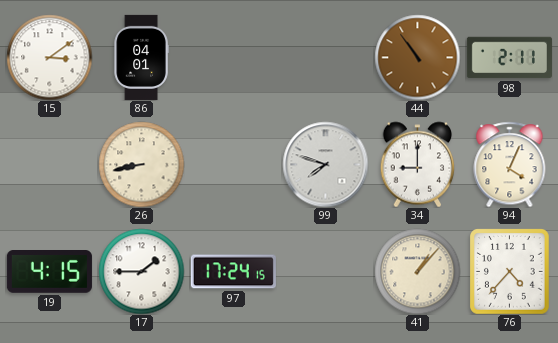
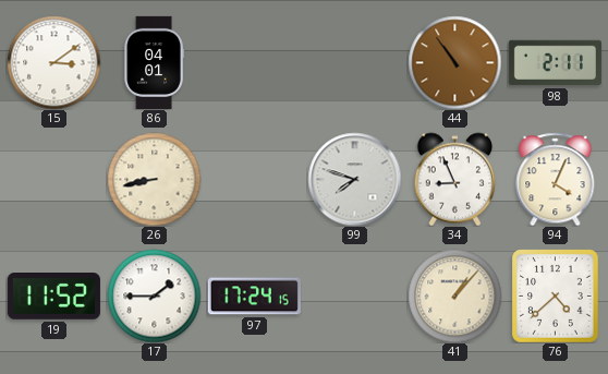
34: 9:00 -> 8:56
19: 4:15 -> 11:52
76: 4:37 -> 4:38
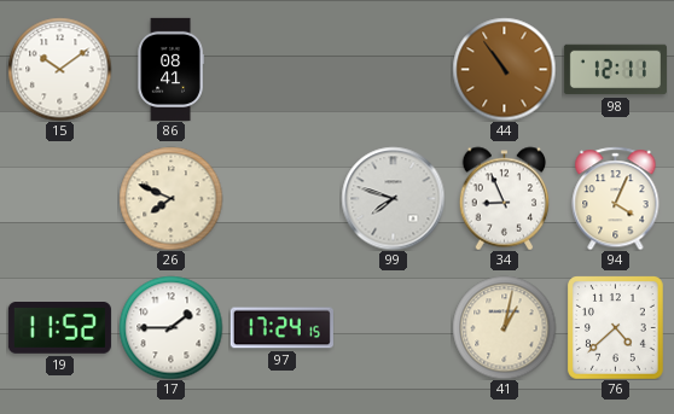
15: 3:09 -> 10:09
86: 04:01 -> 08:41
98: 2:11 -> 12:11
26: 8:43 -> 7:49
41: 1:07 -> 1:02
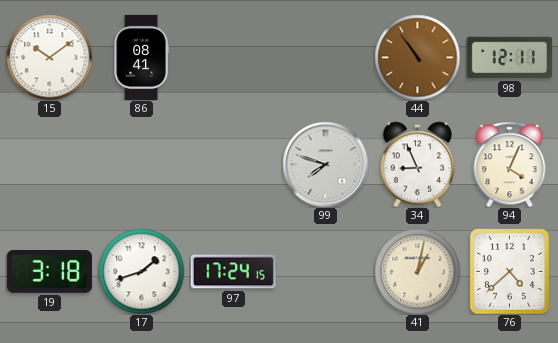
26: 7:49 -> none
19: 11:52 -> 3:18
17: 1:45 -> 1:42
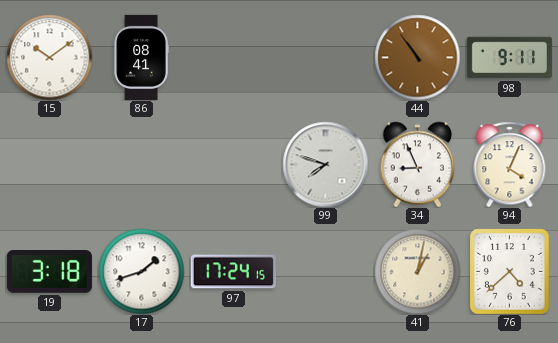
98: 12:11 -> 9:11
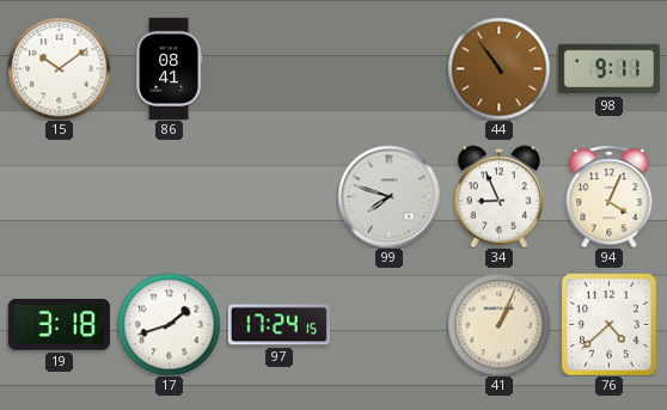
41: 1:02 -> 1:04
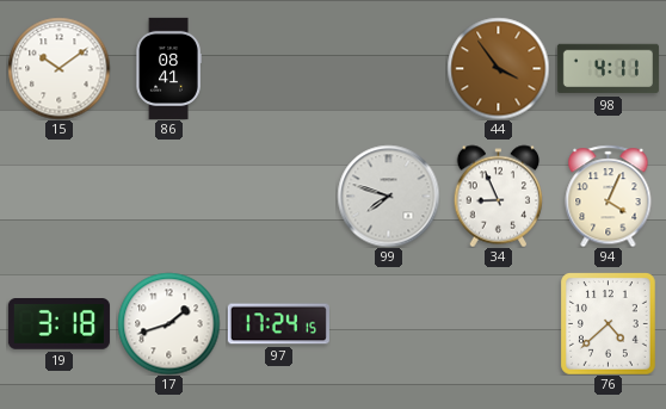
44: 10:54 -> 3:54
98: 9:11 -> 4:11
41: 1:04 -> none
